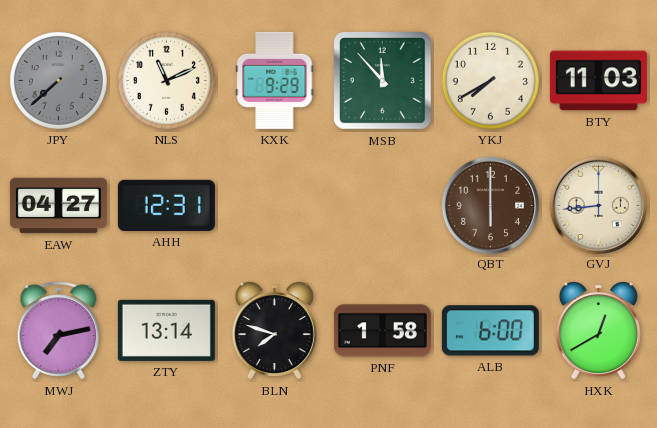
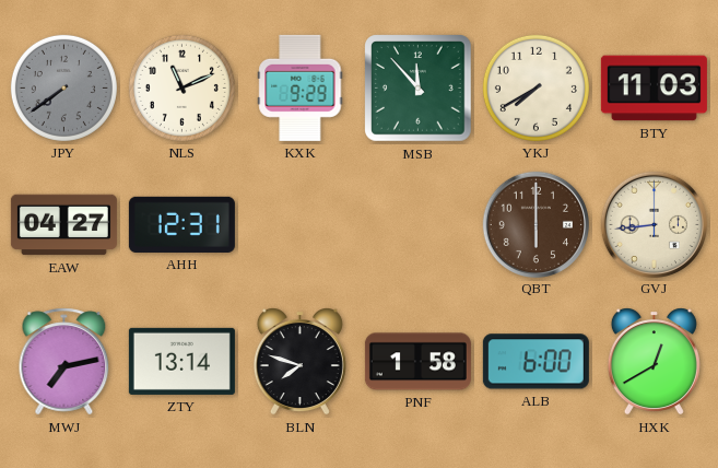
JPY: 7:38 -> 7:39
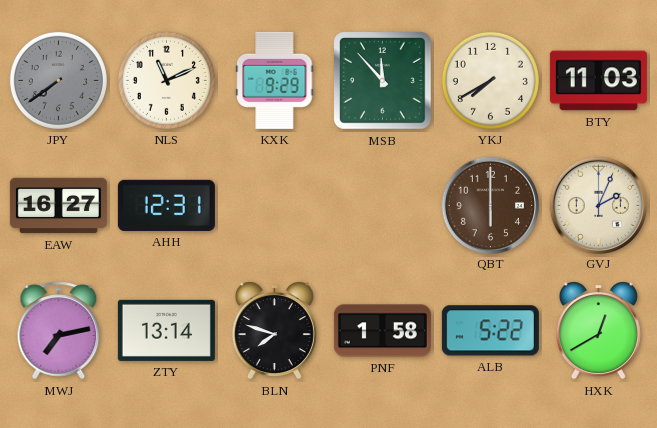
EAW: 04:27 -> 16:27
GVJ: 8:44 -> 2:04
ALB: 6:00 -> 5:22
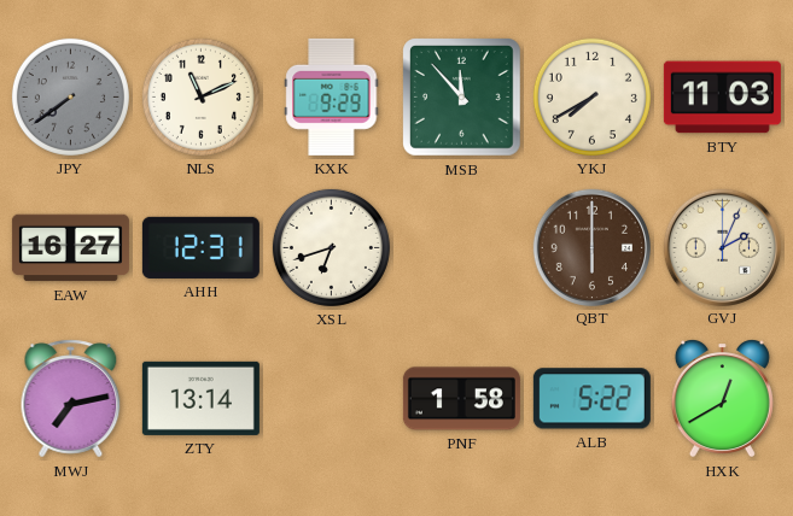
XSL: none -> 6:42
BLN: 7:48 -> none
